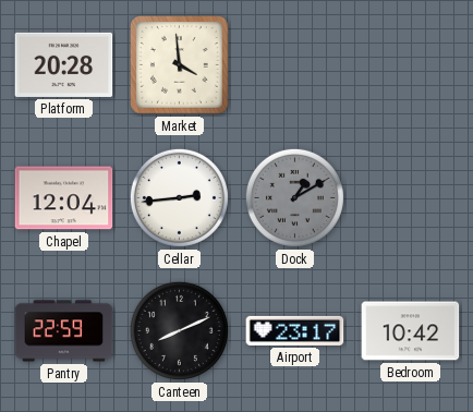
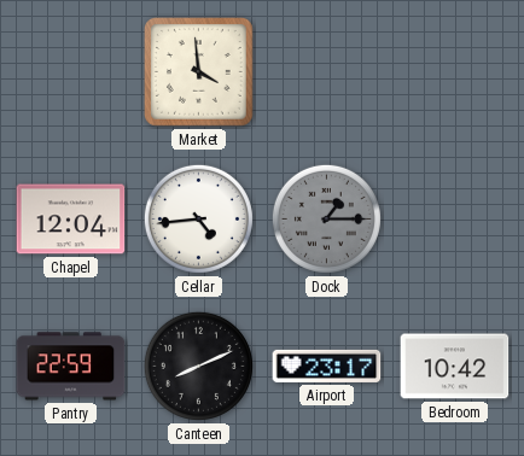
Platform: 20:28 -> none
Cellar: 2:44 -> 4:44
Dock: 1:10 -> 1:15
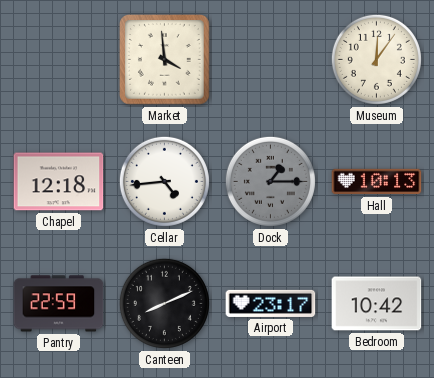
Museum: none -> 12:06
Chapel: 12:04 -> 12:18
Hall: none -> 10:13
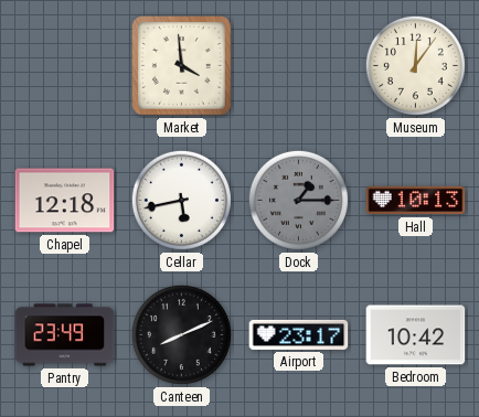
Cellar: 4:44 -> 5:43
Pantry: 22:59 -> 23:49
